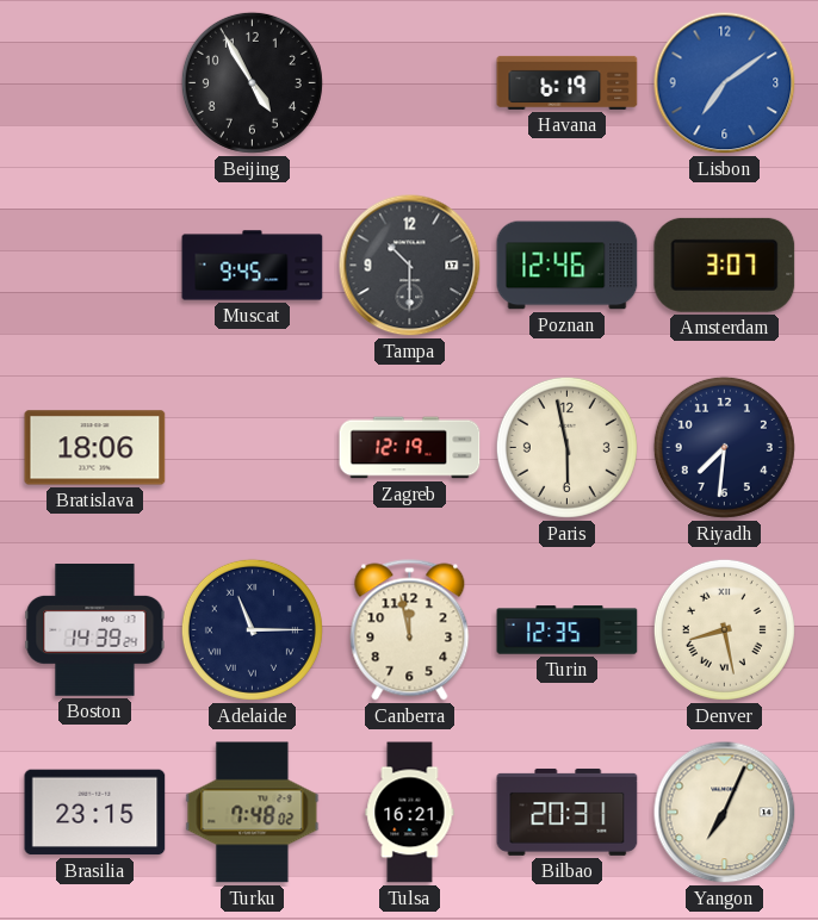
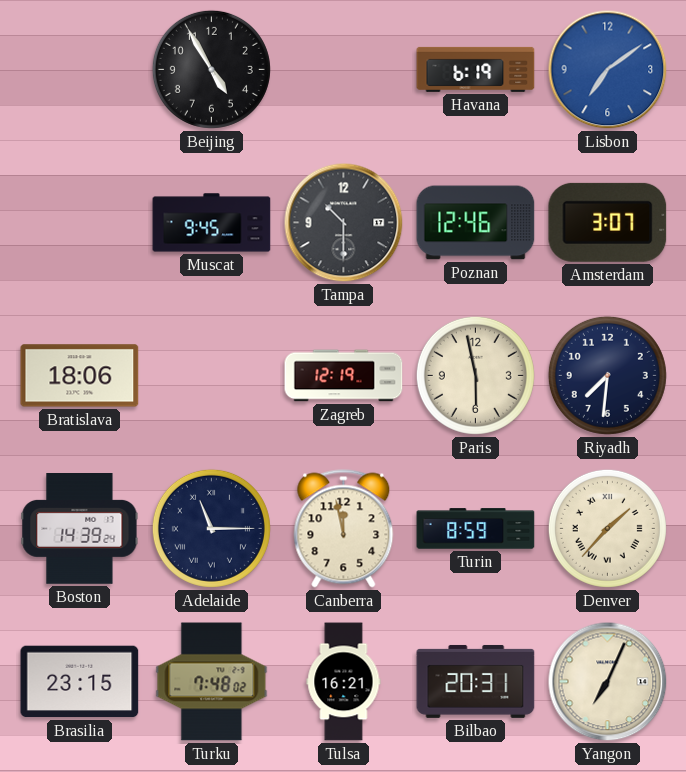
Turin: 12:35 -> 8:59
Denver: 8:28 -> 1:37
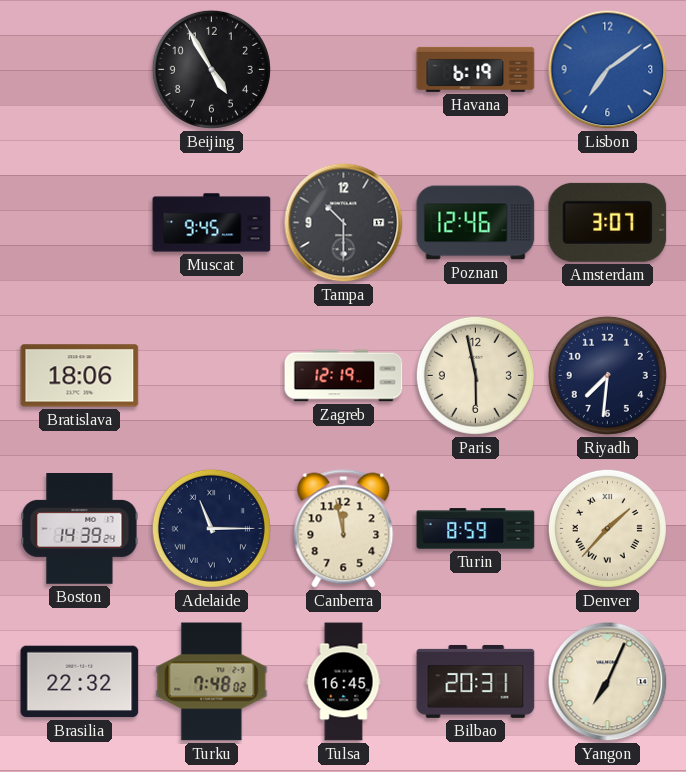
Brasilia: 23:15 -> 22:32
Tulsa: 16:21 -> 16:45
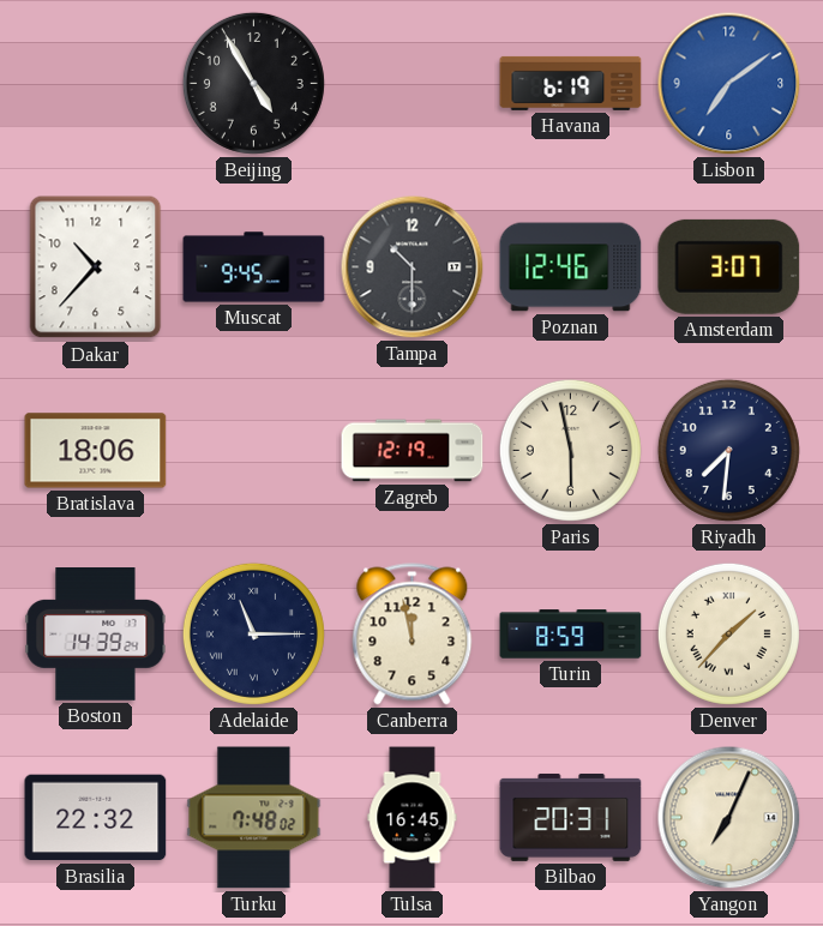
Dakar: none -> 10:37
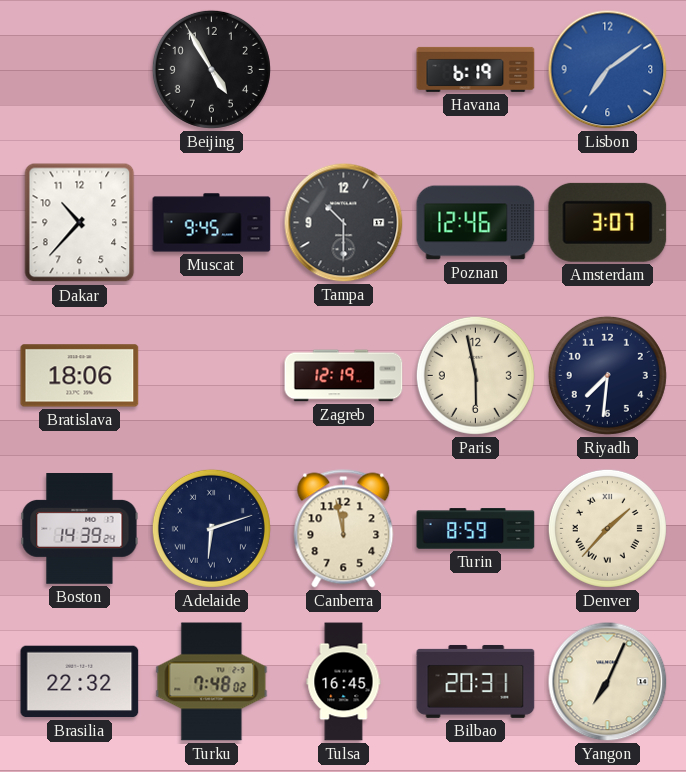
Adelaide: 11:15 -> 6:12
